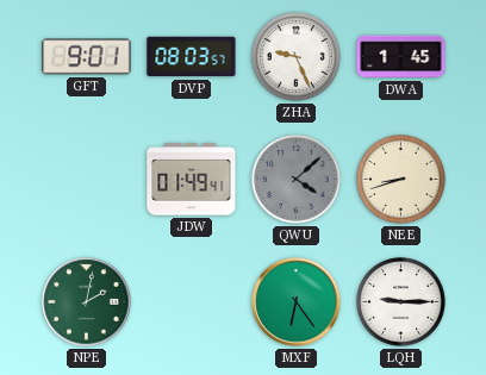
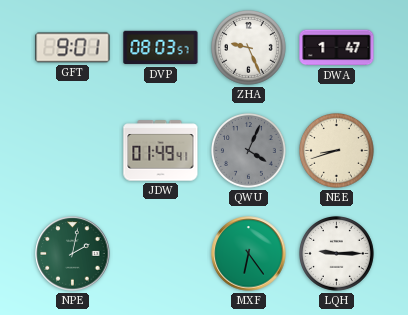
DWA: 1:45 -> 1:47
QWU: 4:08 -> 4:04
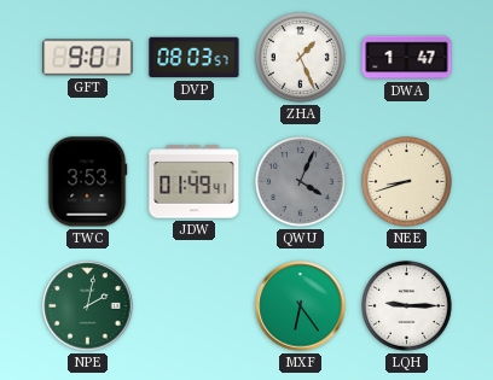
ZHA: 9:26 -> 1:26
TWC: none -> 3:53
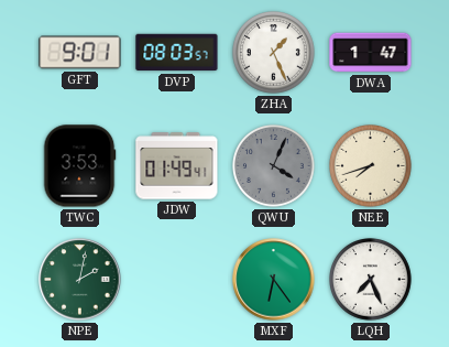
NEE: 8:42 -> 7:42
LQH: 9:15 -> 7:26
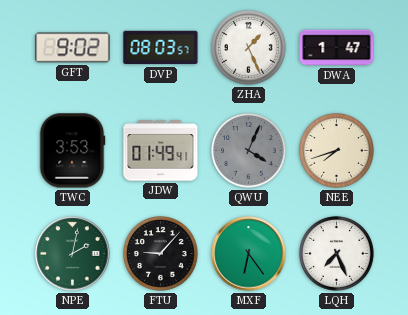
GFT: 9:01 -> 9:02
FTU: none -> 9:07
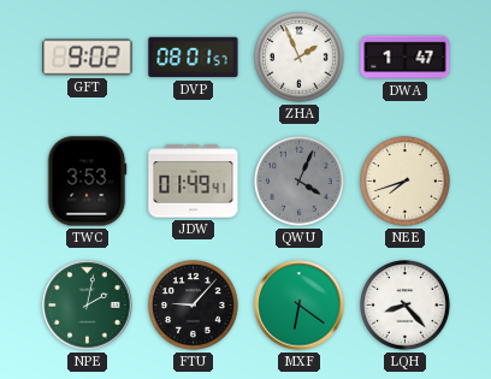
DVP: 08:03 -> 08:01
ZHA: 1:26 -> 1:56
MXF: 6:24 -> 6:21
LQH: 7:26 -> 8:23
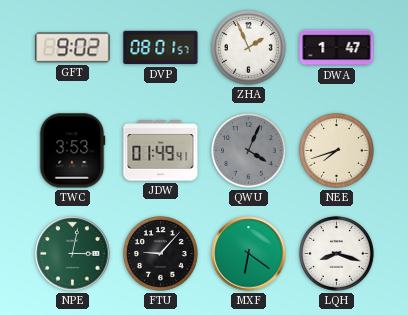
NPE: 2:02 -> 3:02
LQH: 8:23 -> 8:18
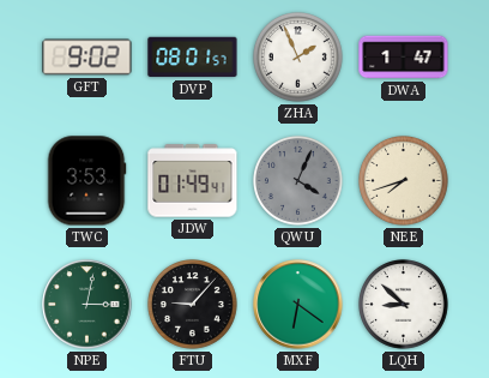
LQH: 8:18 -> 8:52
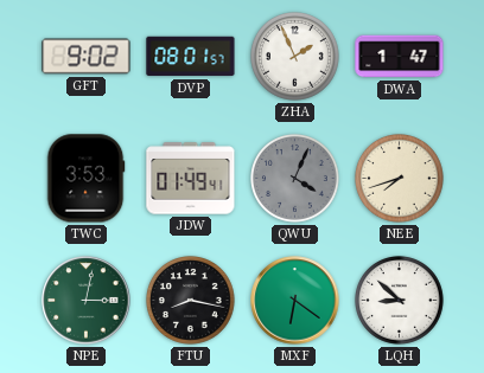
FTU: 9:07 -> 8:17
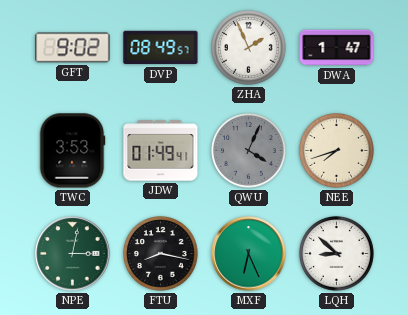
DVP: 08:01 -> 08:49
MXF: 6:21 -> 6:26
